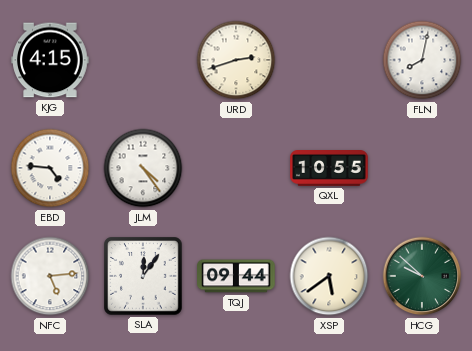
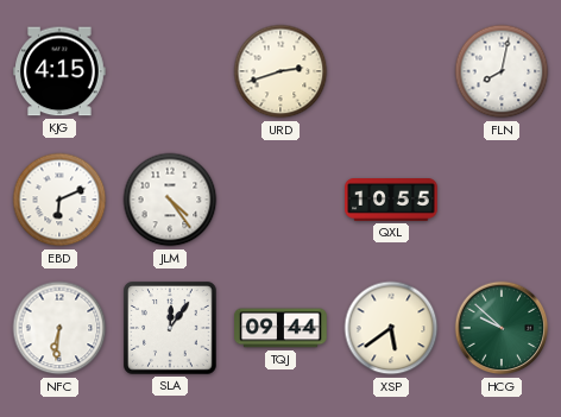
EBD: 4:46 -> 6:11
NFC: 5:14 -> 6:31
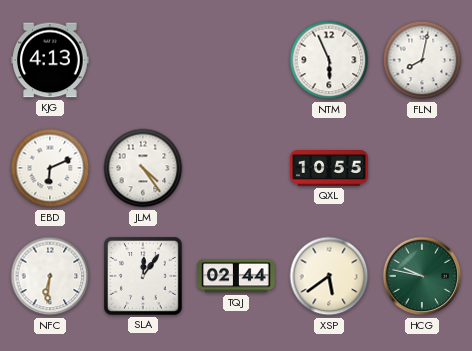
KJG: 4:15 -> 4:13
URD: 2:42 -> none
NTM: none -> 5:56
TQJ: 09:44 -> 02:44
HCG: 9:52 -> 9:47
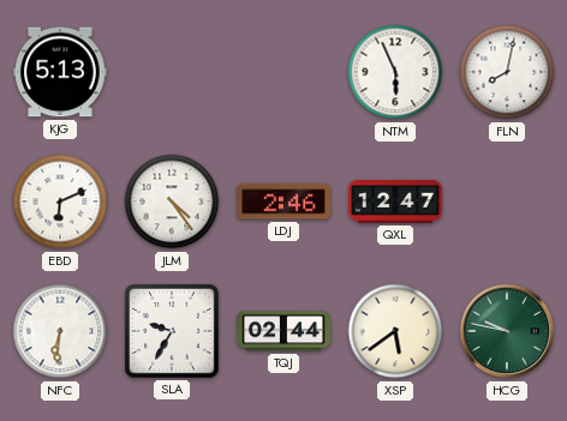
KJG: 4:13 -> 5:13
LDJ: none -> 2:46
QXL: 10:55 -> 12:47
SLA: 12:06 -> 9:35
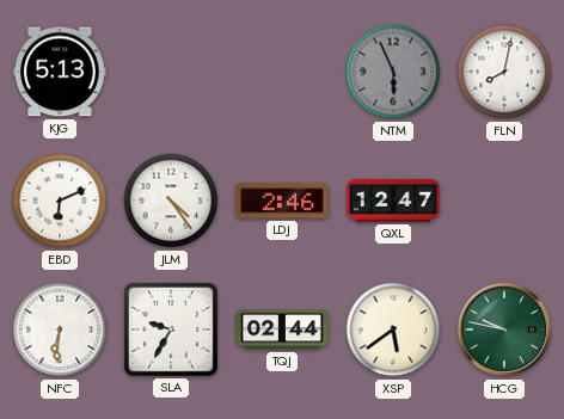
NTM dial: white -> grey
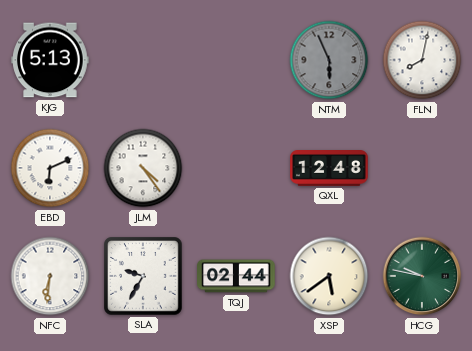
LDJ: 2:46 -> none
QXL: 12:47 -> 12:48
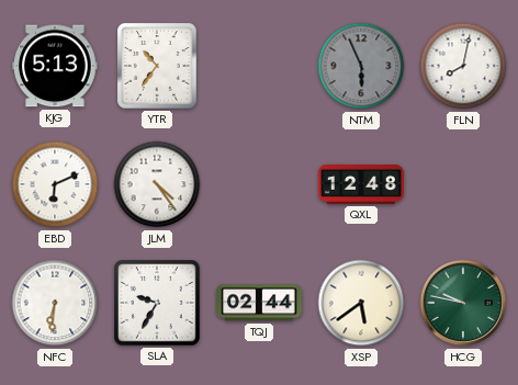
YTR: none -> 10:36
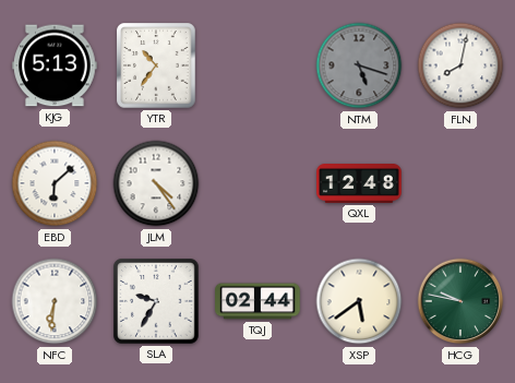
NTM: 5:56 -> 5:18
EBD: 6:11 -> 6:08
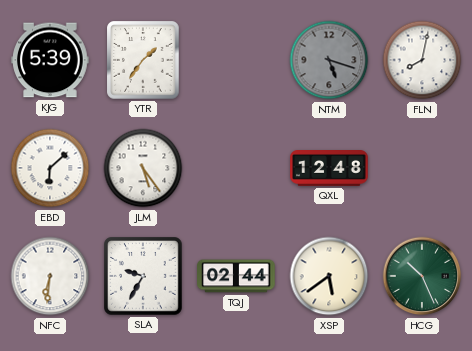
KJG: 5:13 -> 5:39
YTR: 10:36 -> 1:36
JLM: 4:24 -> 5:24
HCG: 9:47 -> 10:26
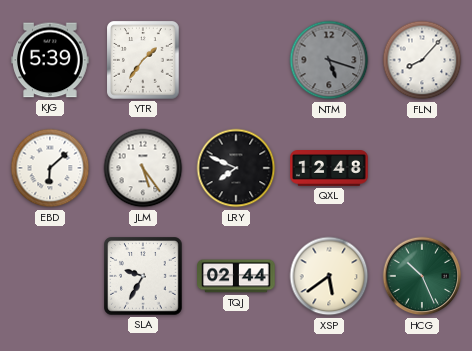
FLN: 8:02 -> 8:07
LRY: none -> 7:49
NFC: 6:31 -> none
